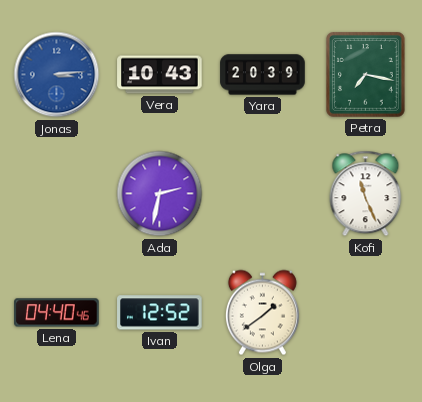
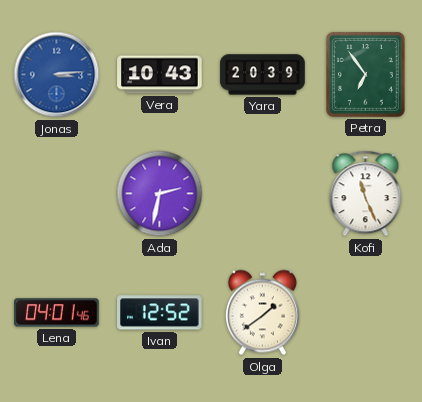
Petra: 7:17 -> 6:54
Lena: 04:40 -> 04:01
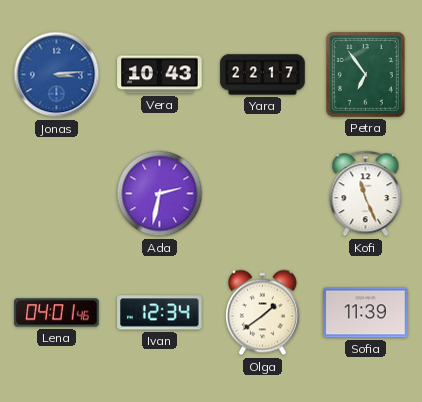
Yara: 20:39 -> 22:17
Ivan: 12:52 -> 12:34
Sofia: none -> 11:39
